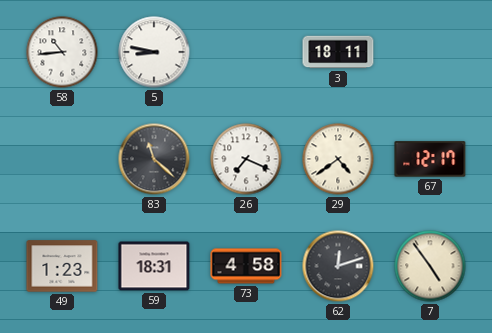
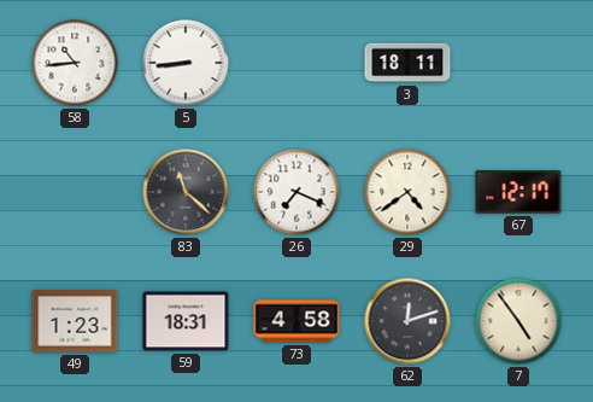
5: 8:47 -> 8:44
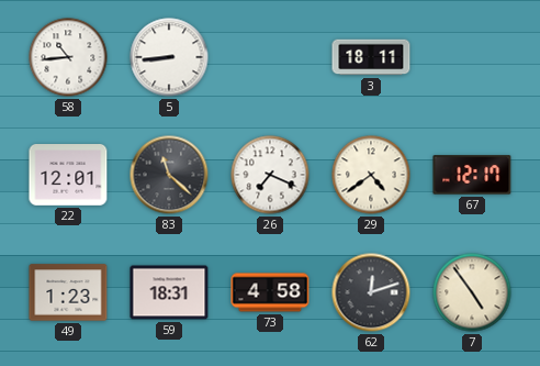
22: none -> 12:01
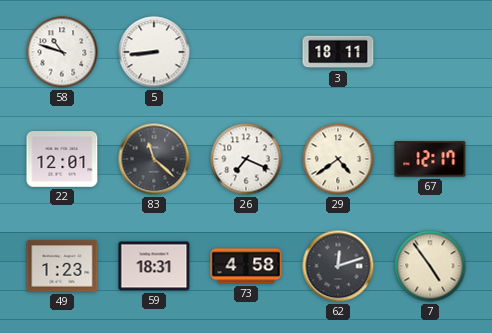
58: 10:44 -> 10:48
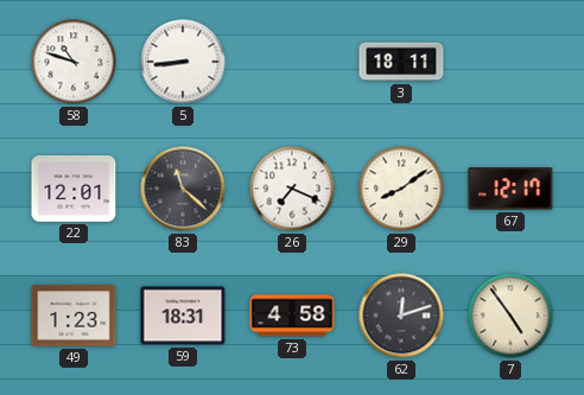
29: 4:39 -> 8:09
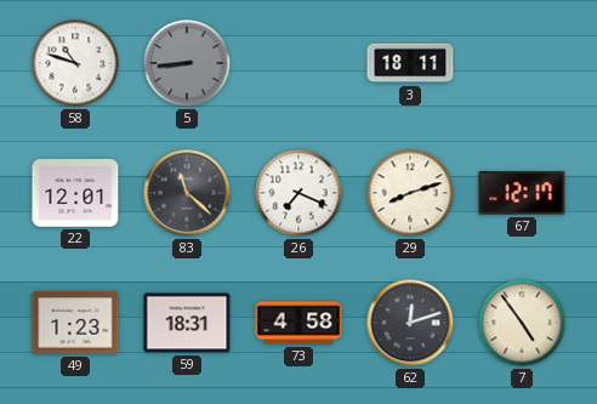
5 dial: white -> grey
29: 8:09 -> 8:12
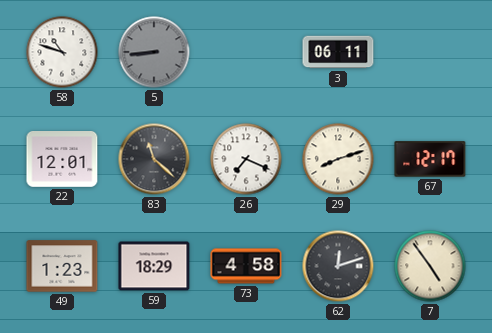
3: 18:11 -> 06:11
59: 18:31 -> 18:29
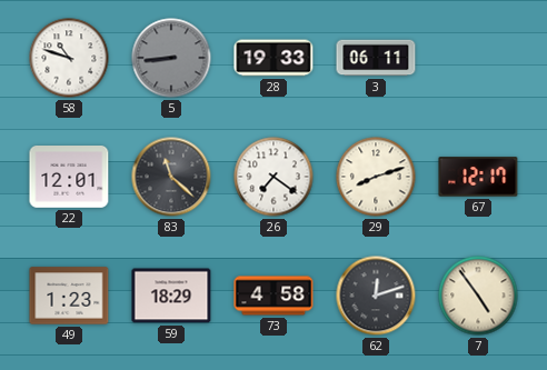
28: none -> 19:33
26: 7:19 -> 7:21
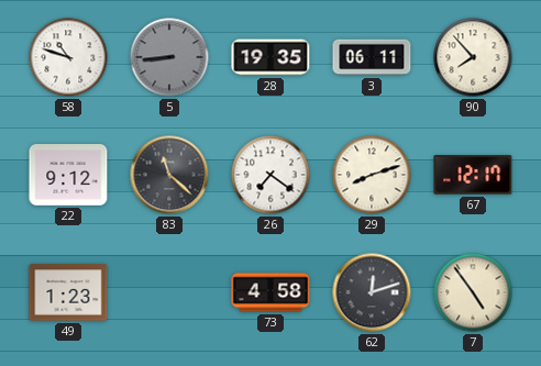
28: 19:33 -> 19:35
90: none -> 7:53
22: 12:01 -> 9:12
59: 18:29 -> none
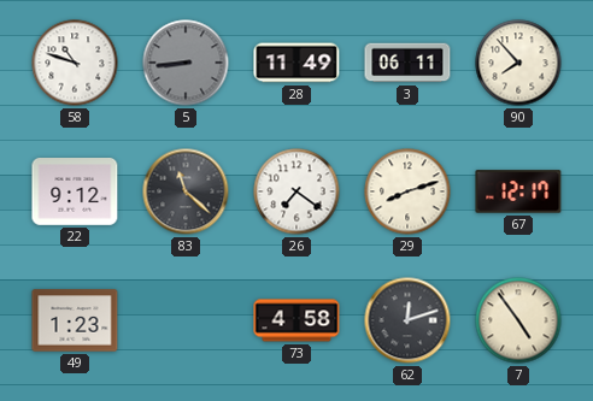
28: 19:35 -> 11:49
